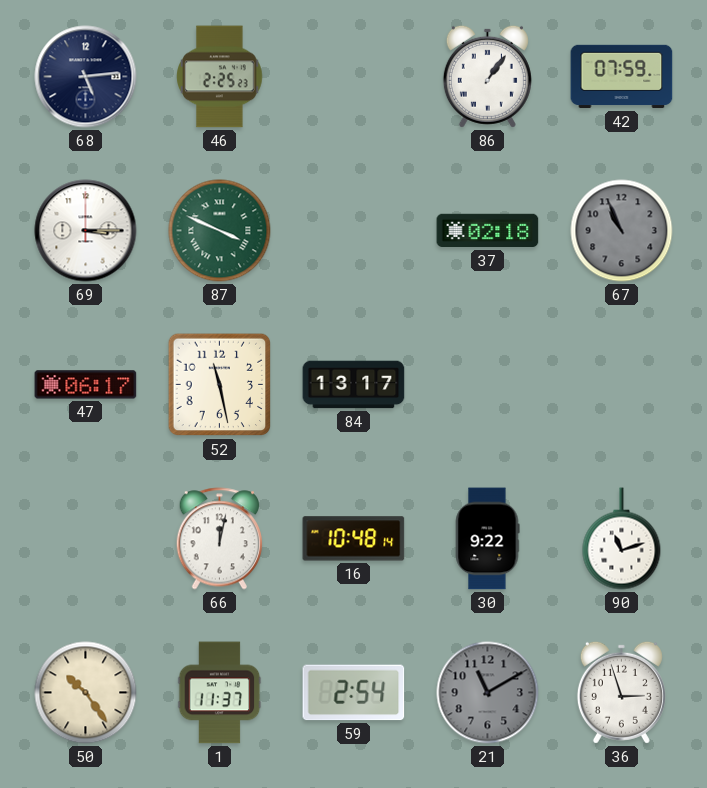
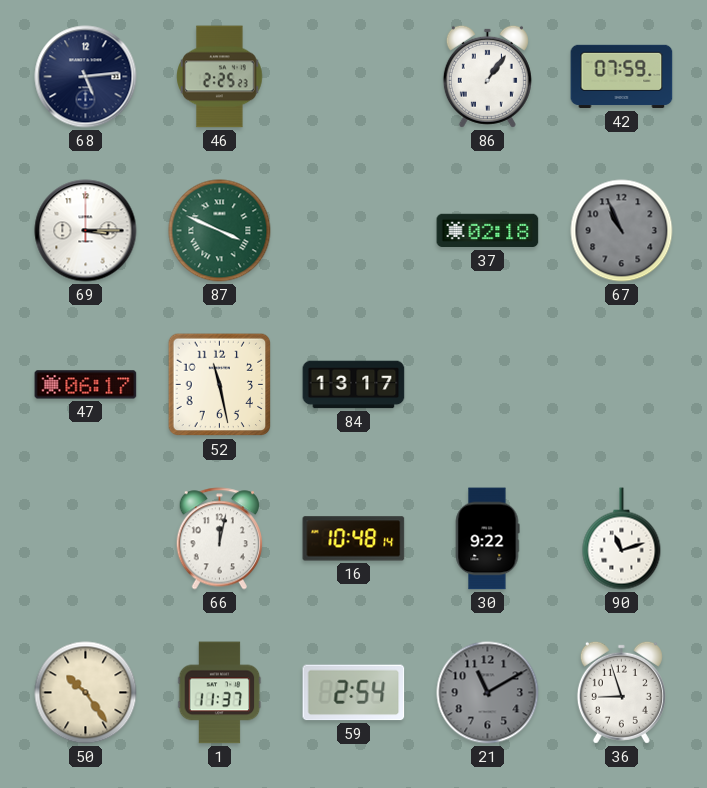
36: 2:57 -> 8:57
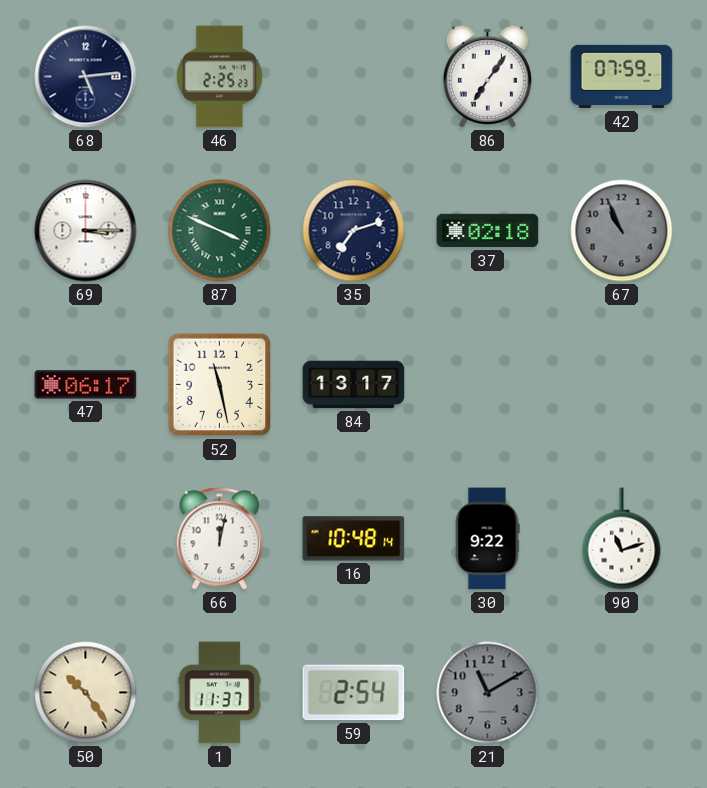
86: 1:06 -> 7:06
35: none -> 7:12
36: 8:57 -> none
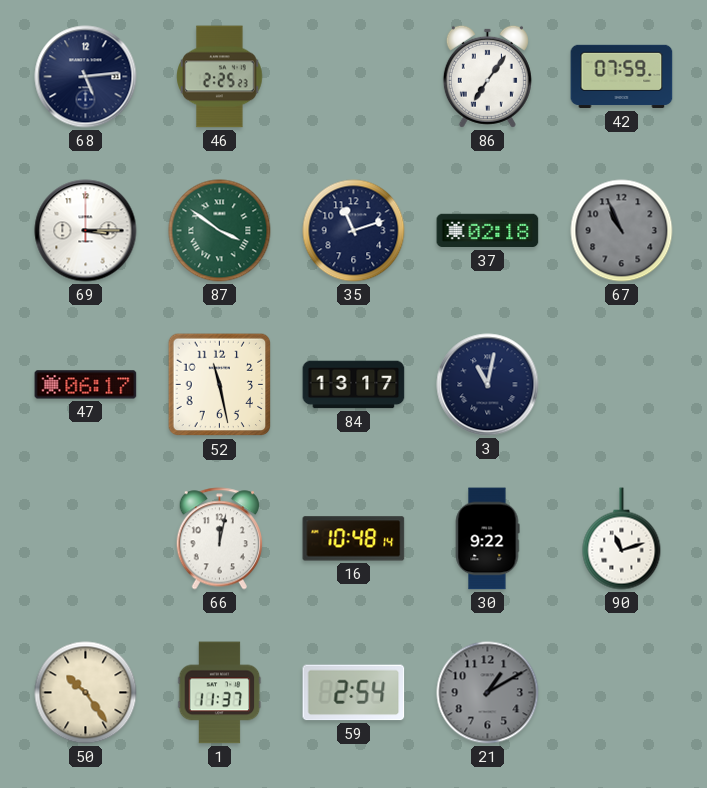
87: 3:49 -> 3:51
35: 7:12 -> 11:12
3: none -> 11:02
21: 11:10 -> 1:10
